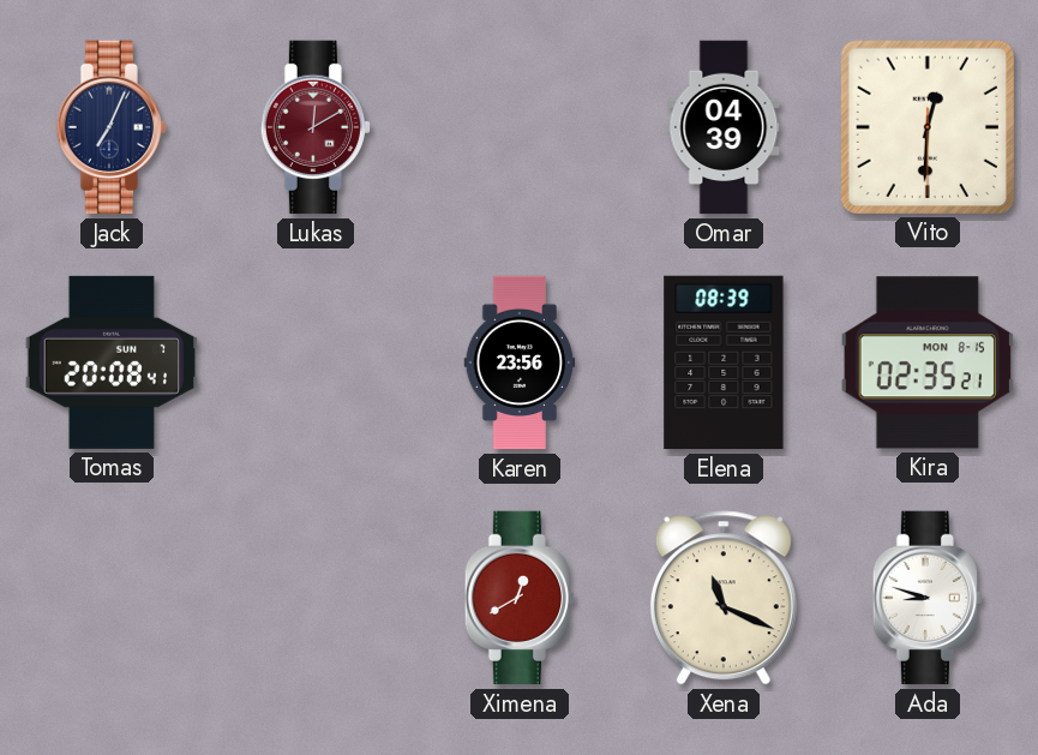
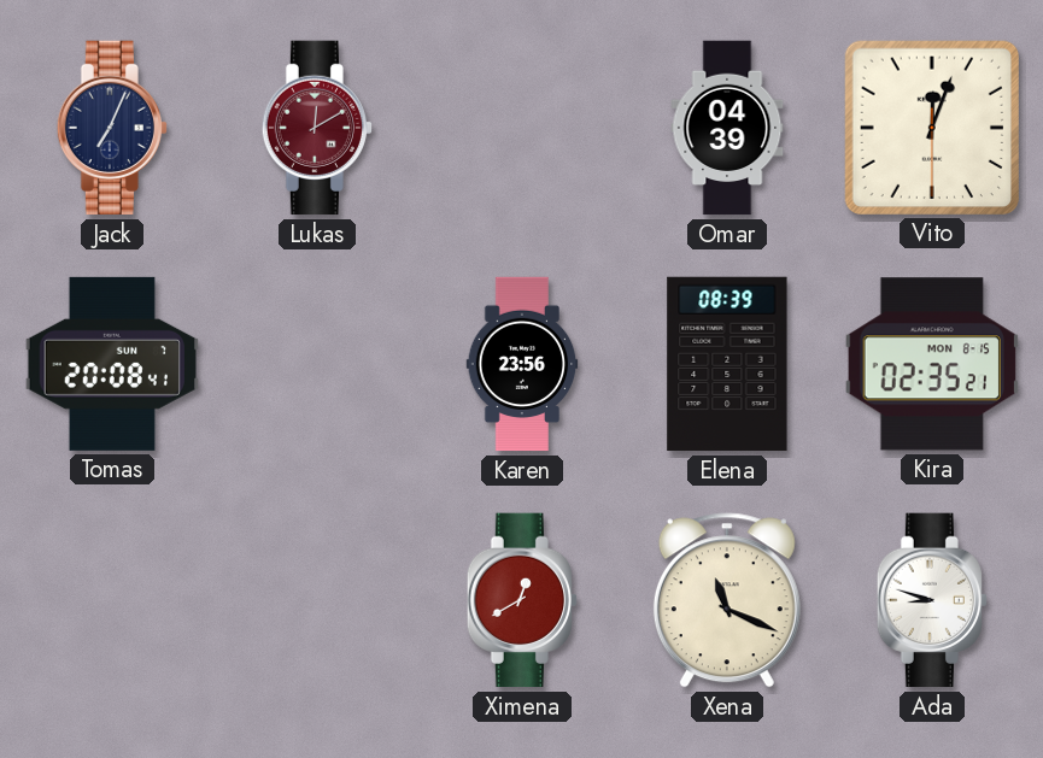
Vito: 12:30 -> 12:03
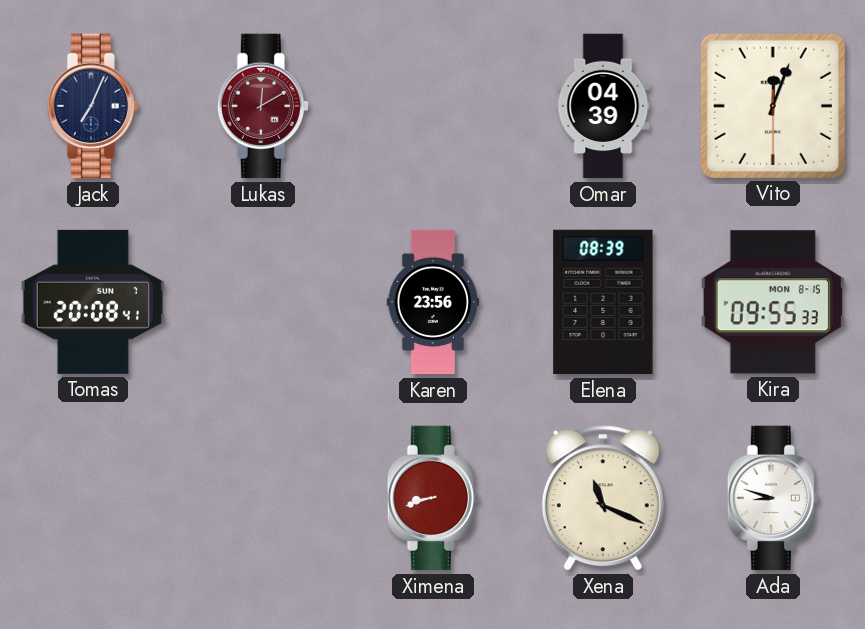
Kira: 02:35 -> 09:55
Ximena: 12:40 -> 8:42
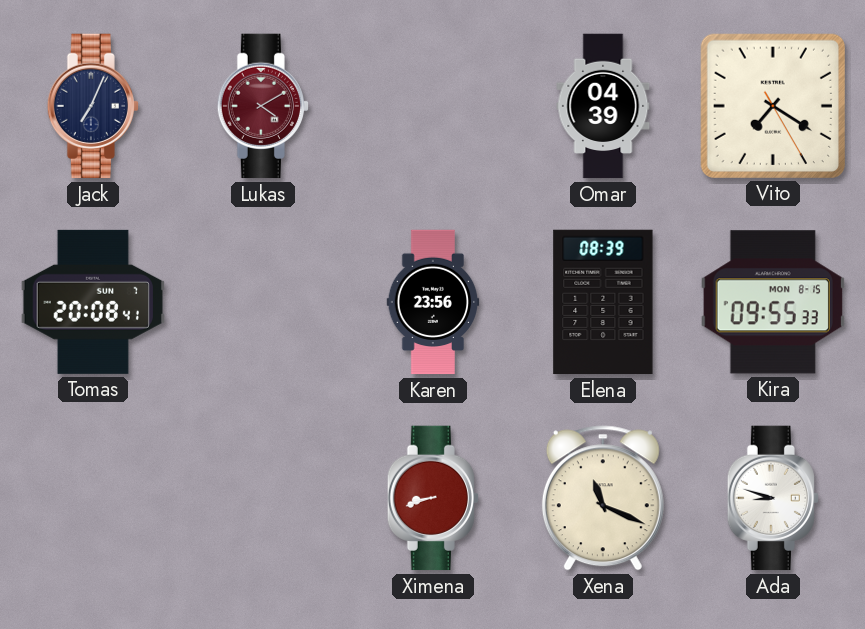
Lukas: 12:10 -> 4:10
Vito: 12:03 -> 7:20
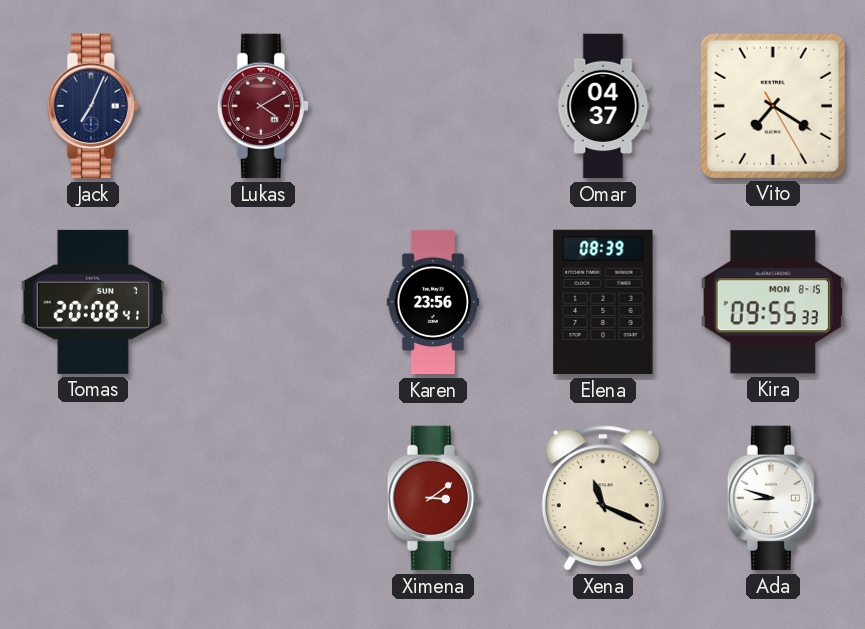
Omar: 04:39 -> 04:37
Ximena: 8:42 -> 3:09
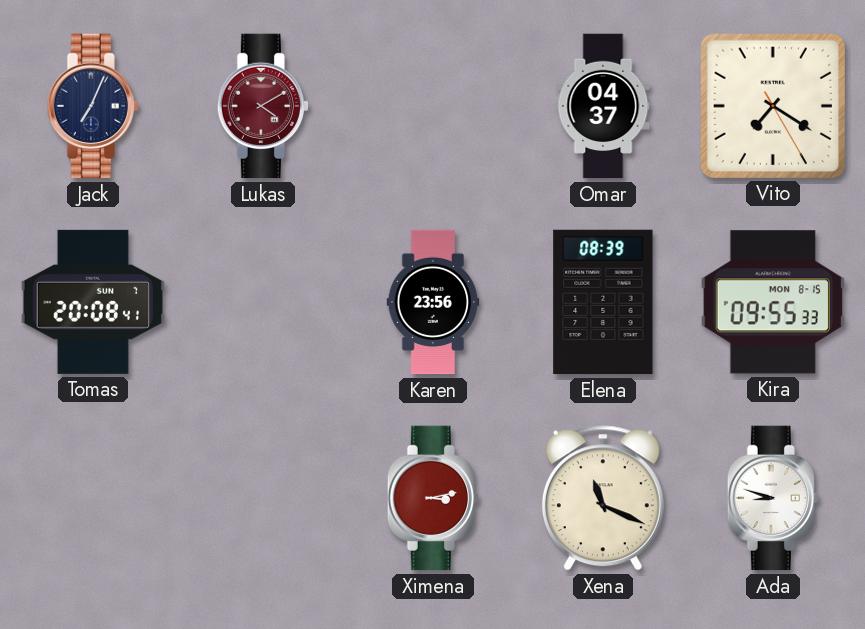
Ximena: 3:09 -> 3:13
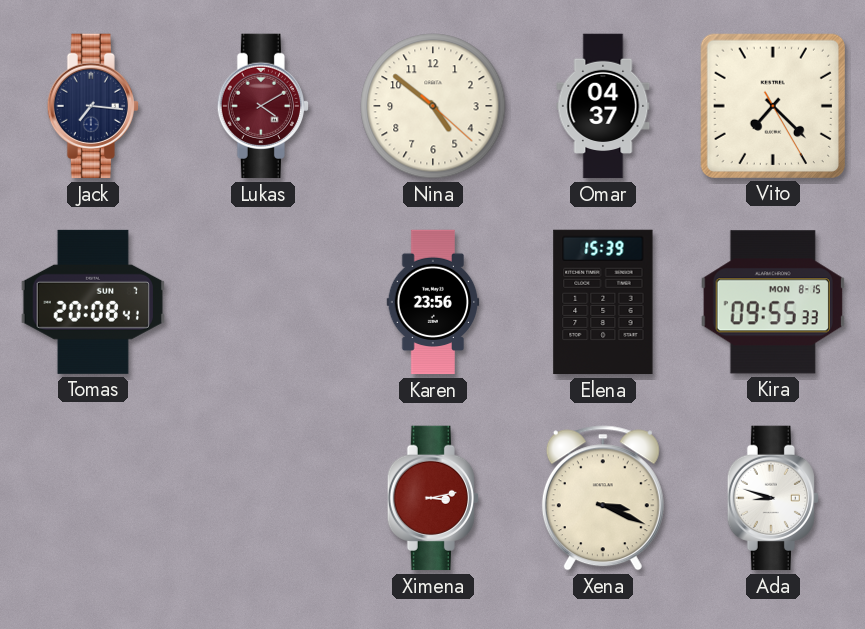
Jack: 7:04 -> 7:16
Nina: none -> 4:51
Vito: 7:20 -> 7:22
Elena: 08:39 -> 15:39
Xena: 11:19 -> 3:19
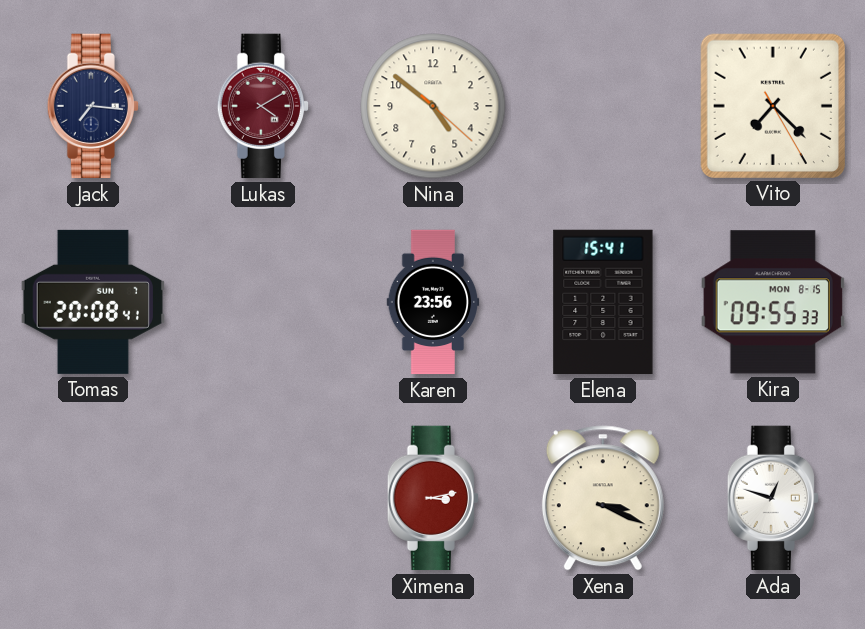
Omar: 04:37 -> none
Elena: 15:39 -> 15:41
Ada: 8:48 -> 12:48
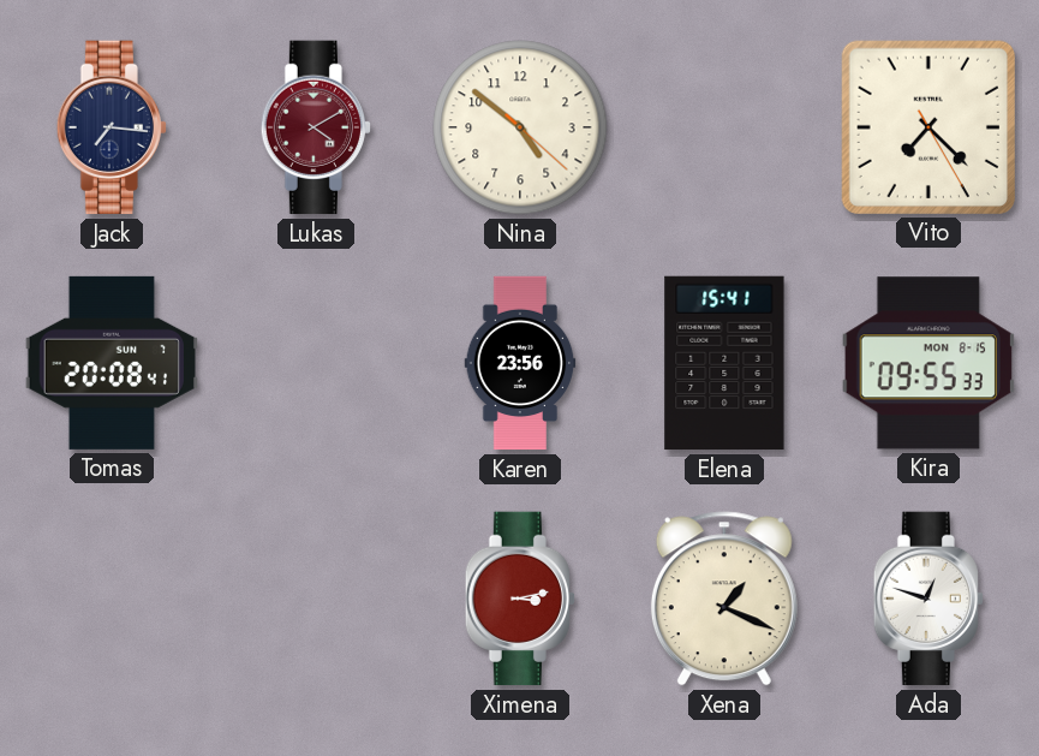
Xena: 3:19 -> 1:19
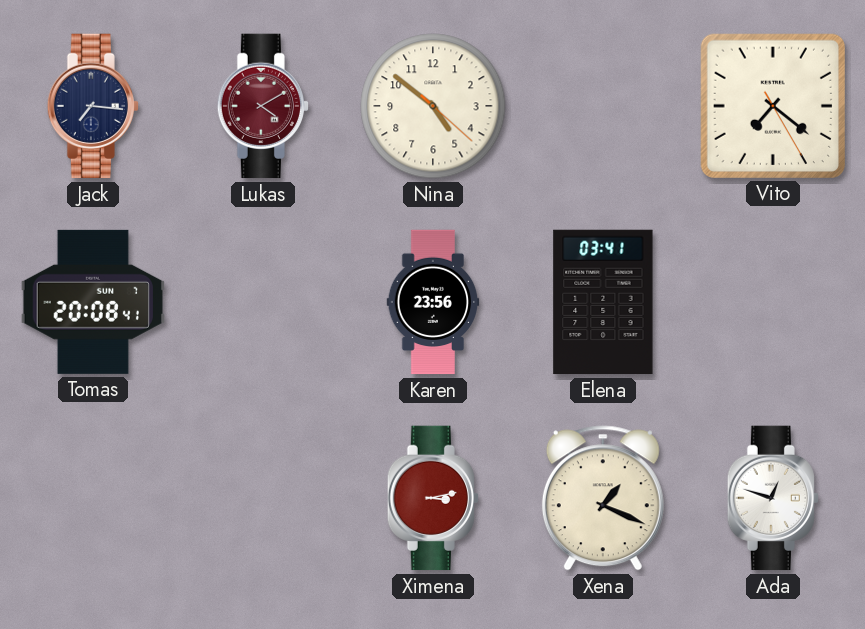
Vito: 7:22 -> 7:21
Elena: 15:41 -> 03:41
Kira: 09:55 -> none
